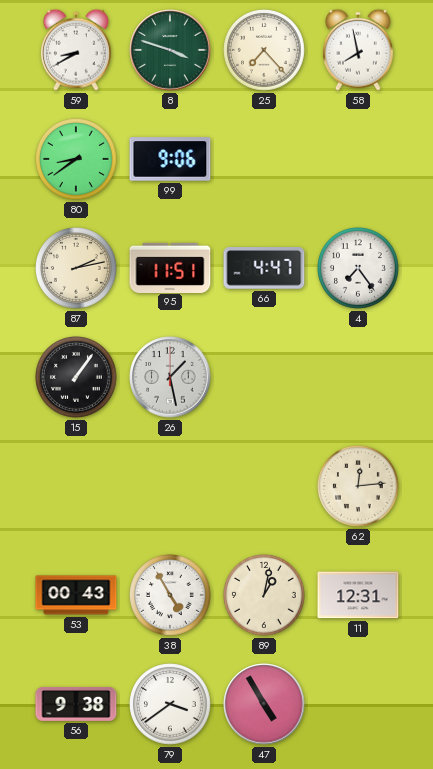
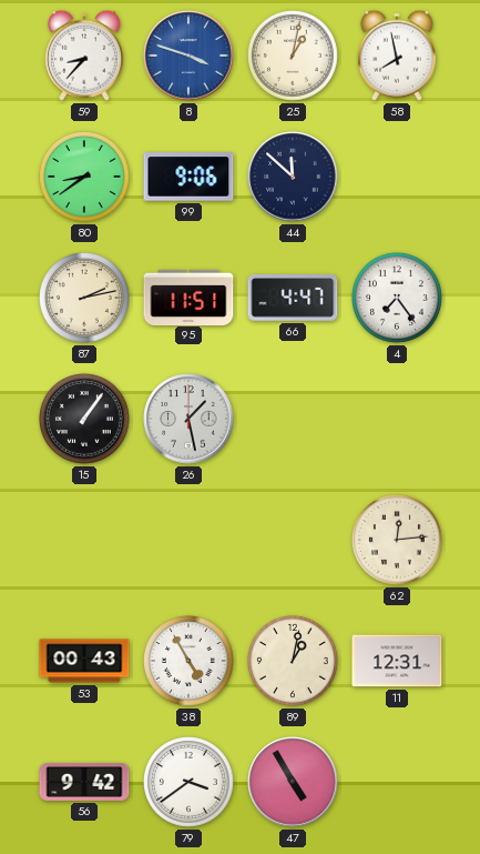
59: 8:40 -> 8:37
8 dial: green -> blue
25: 7:23 -> 1:02
44: none -> 11:52
56: 9:38 -> 9:42
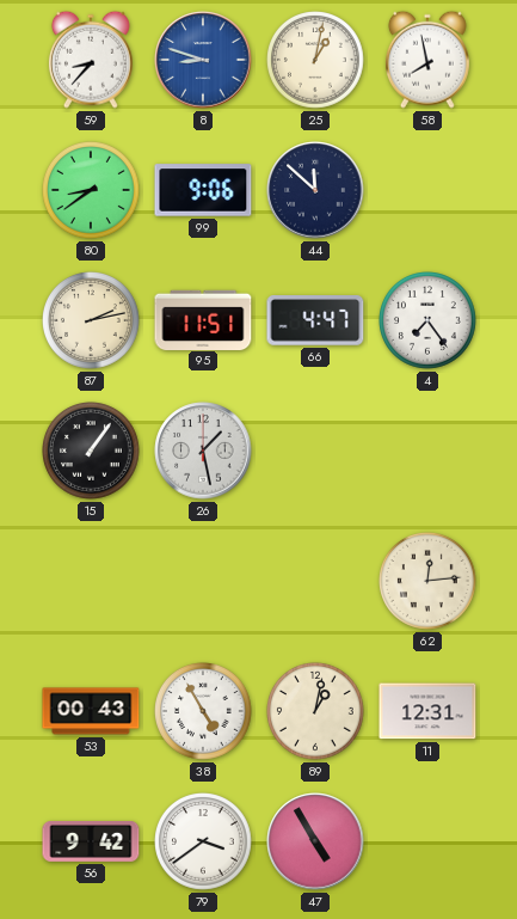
8: 3:48 -> 8:48
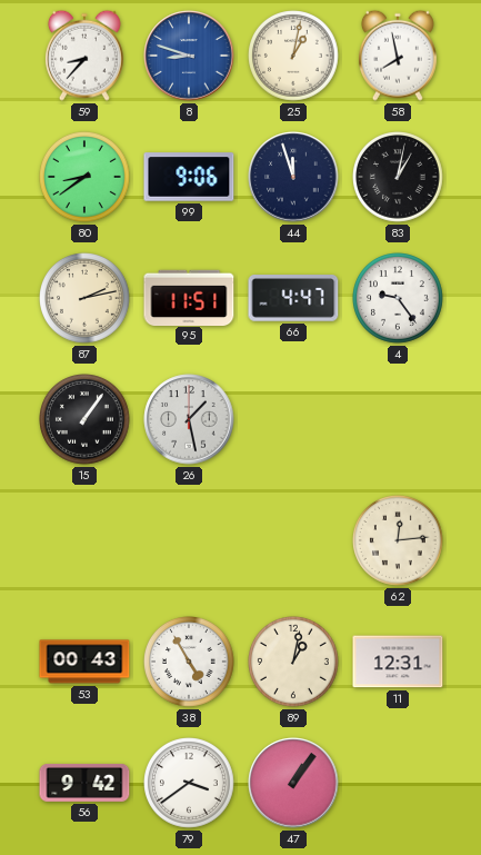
44: 11:52 -> 11:57
83: none -> 1:02
4: 7:24 -> 9:24
47: 4:55 -> 1:06
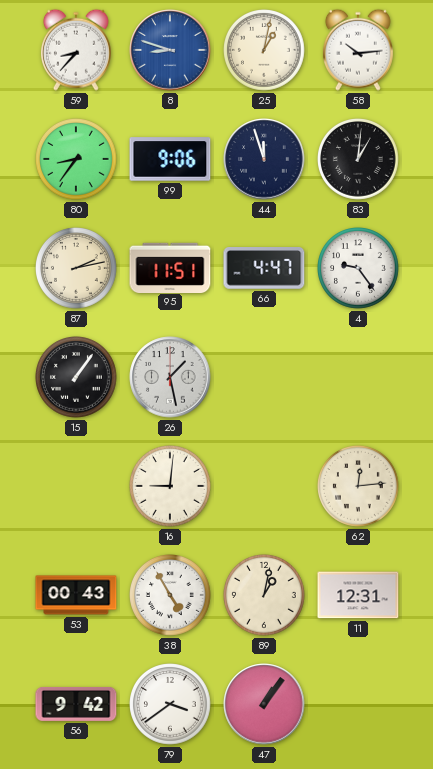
58: 7:58 -> 10:14
80: 8:39 -> 8:36
83: 1:02 -> 1:01
16: none -> 9:01
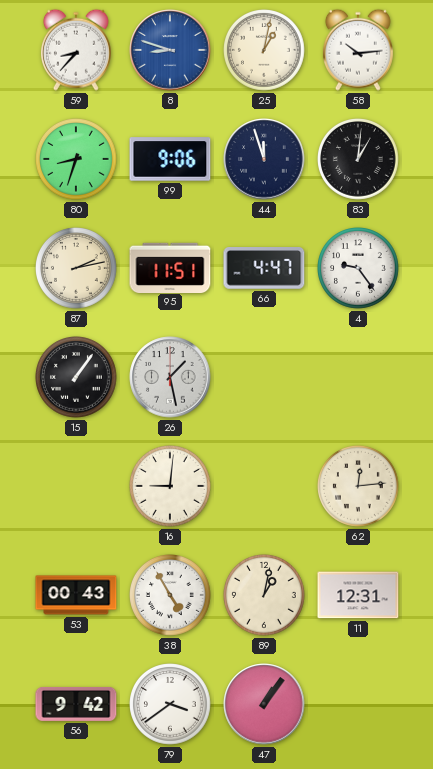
80: 8:36 -> 8:33
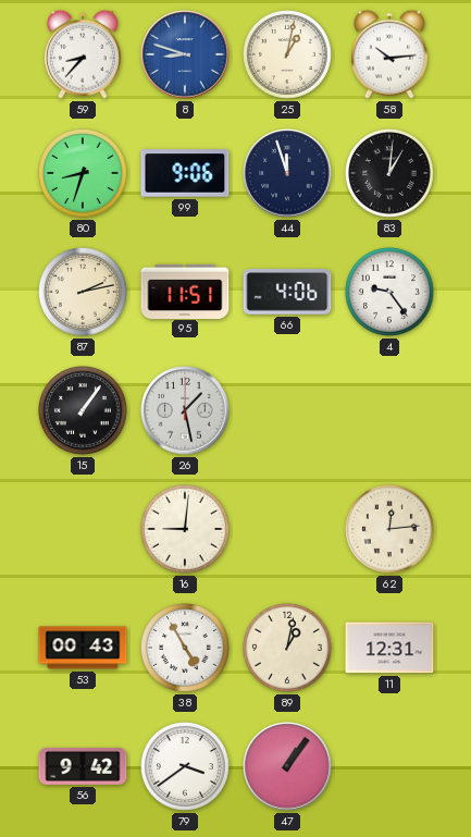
66: 4:47 -> 4:06
